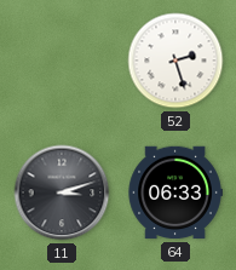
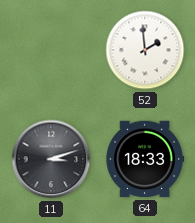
52: 2:27 -> 1:59
64: 06:33 -> 18:33
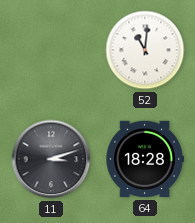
52: 1:59 -> 11:01
64: 18:33 -> 18:28
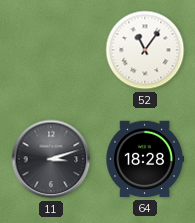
52: 11:01 -> 11:06
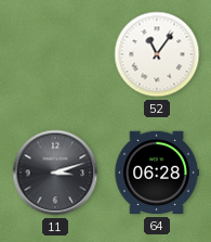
64: 18:28 -> 06:28
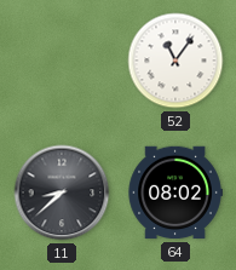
11: 3:12 -> 8:38
64: 06:28 -> 08:02
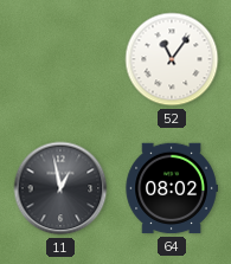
11: 8:38 -> 12:58
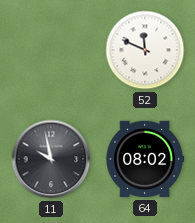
52: 11:06 -> 11:49
11: 12:58 -> 9:58
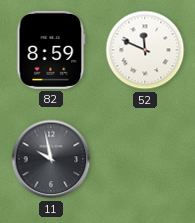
82: none -> 8:59
64: 08:02 -> none
